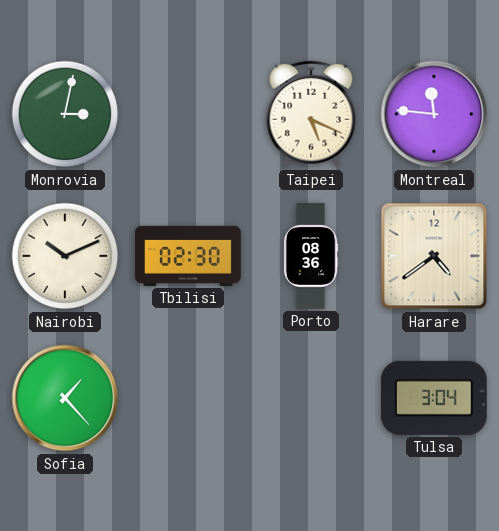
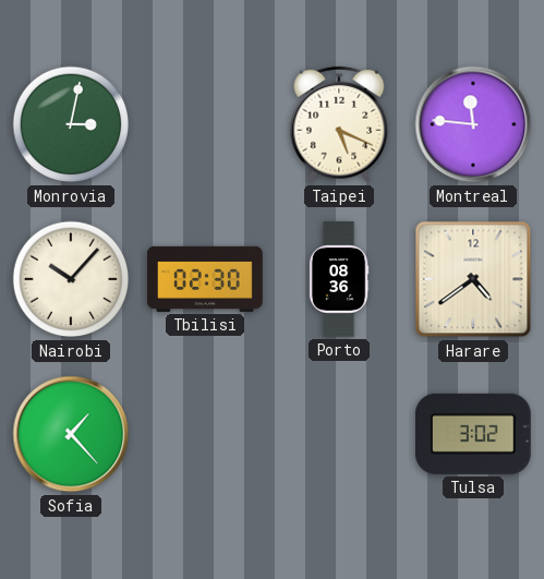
Nairobi: 10:11 -> 10:07
Tulsa: 3:04 -> 3:02
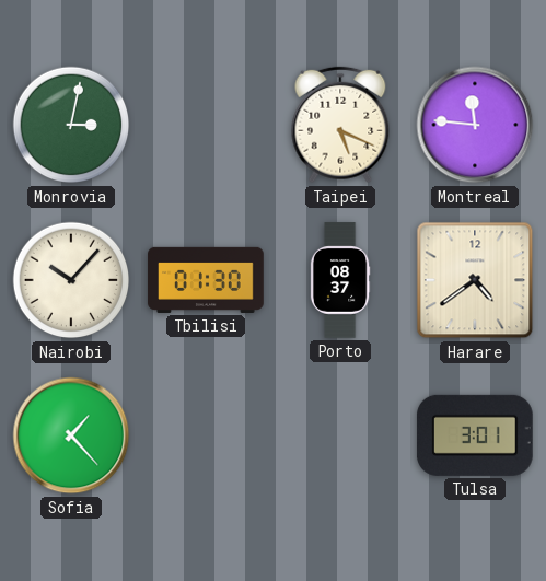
Tbilisi: 02:30 -> 01:30
Porto: 08:36 -> 08:37
Tulsa: 3:02 -> 3:01
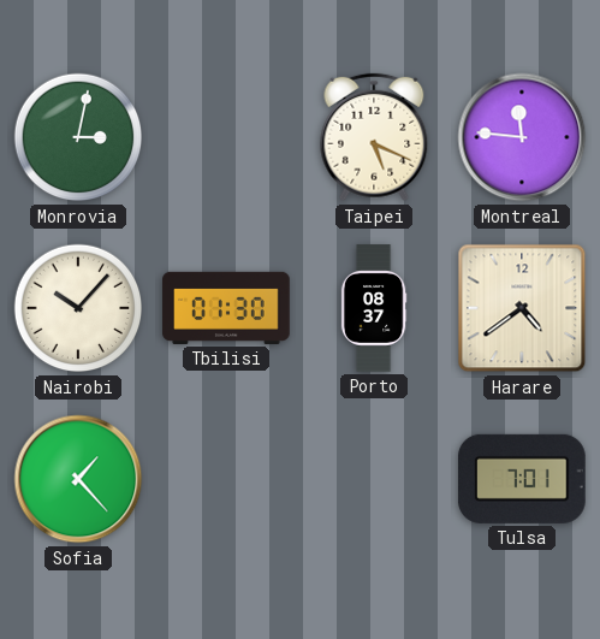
Tulsa: 3:01 -> 7:01
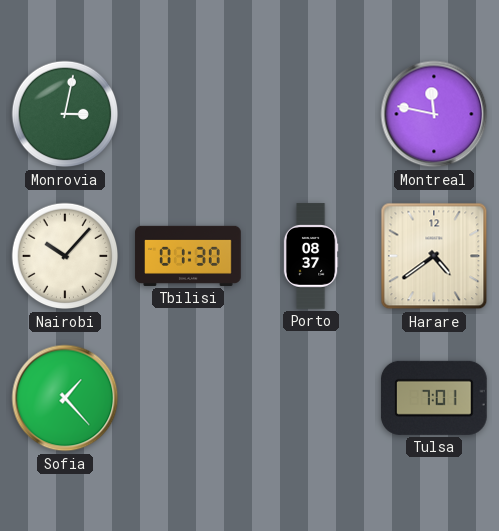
Taipei: 5:19 -> none
Montreal: 11:46 -> 11:47
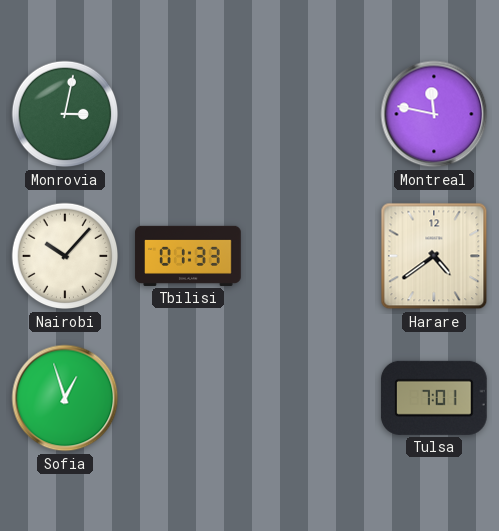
Tbilisi: 01:30 -> 01:33
Porto: 08:37 -> none
Sofia: 1:23 -> 12:57
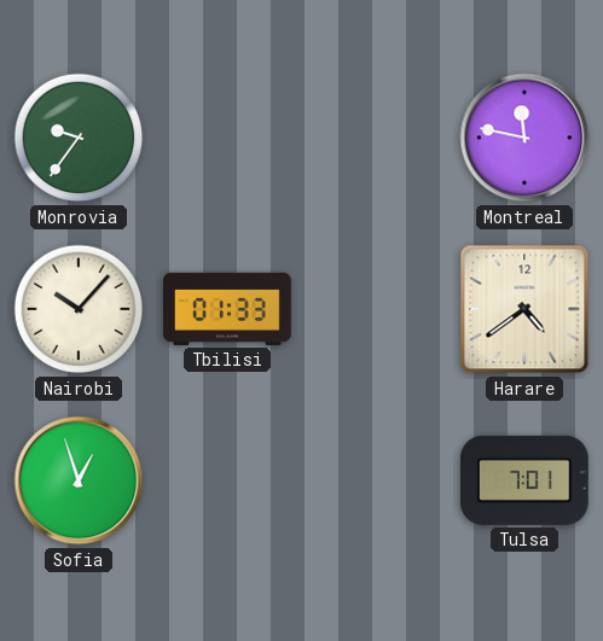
Monrovia: 3:02 -> 9:36
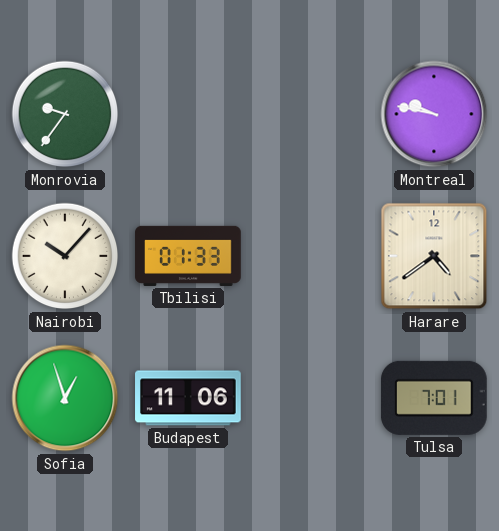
Montreal: 11:47 -> 9:47
Budapest: none -> 11:06
